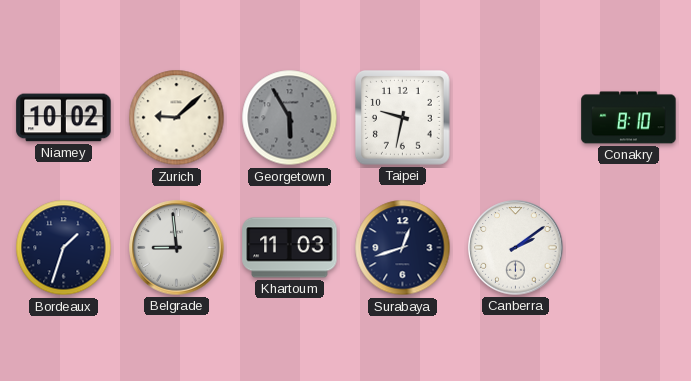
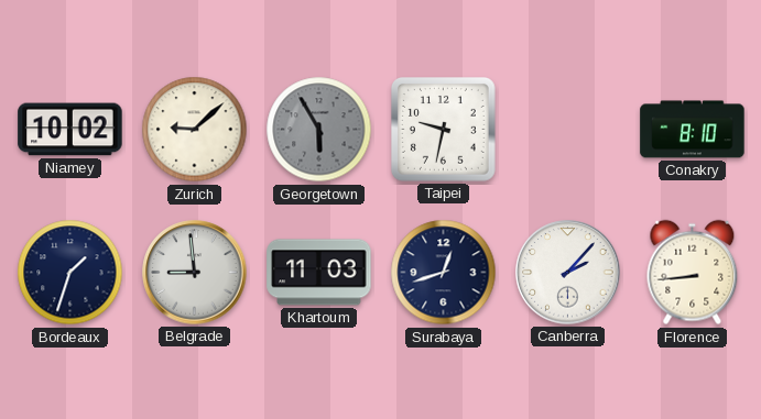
Canberra: 2:09 -> 2:07
Florence: none -> 8:44
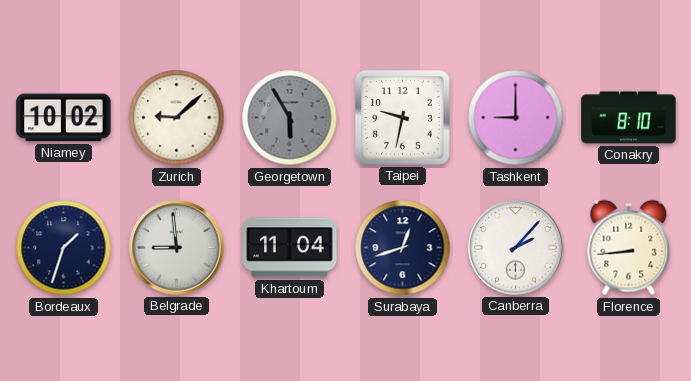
Tashkent: none -> 9:00
Khartoum: 11:03 -> 11:04
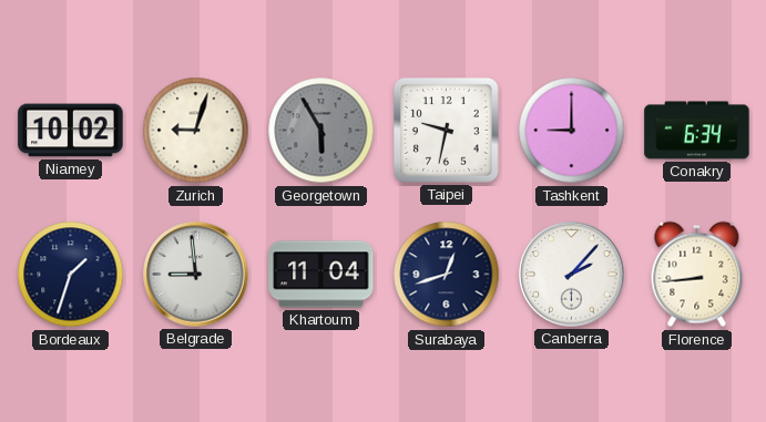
Zurich: 9:08 -> 9:03
Conakry: 8:10 -> 6:34
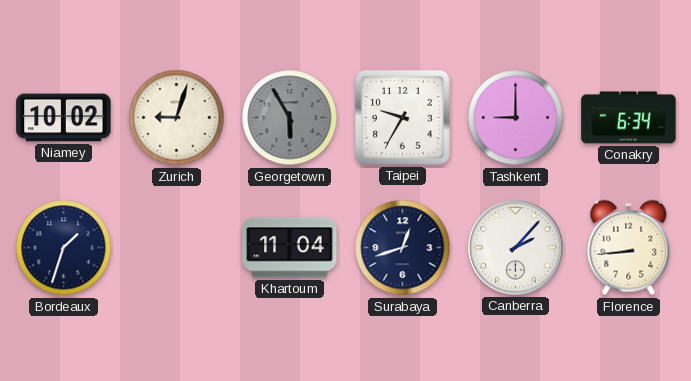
Taipei: 9:32 -> 9:35
Belgrade: 8:59 -> none
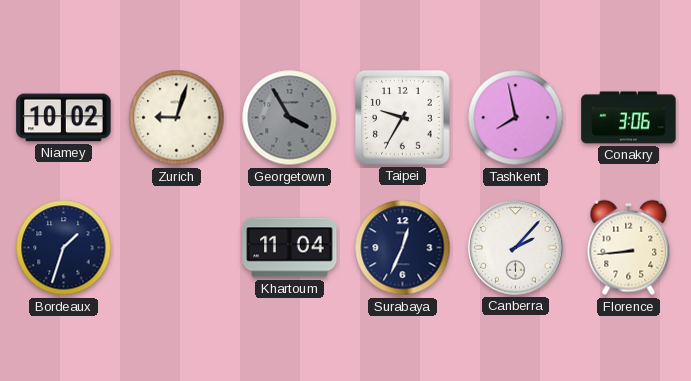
Georgetown: 5:55 -> 3:55
Tashkent: 9:00 -> 7:58
Conakry: 6:34 -> 3:06
Surabaya: 12:42 -> 12:34
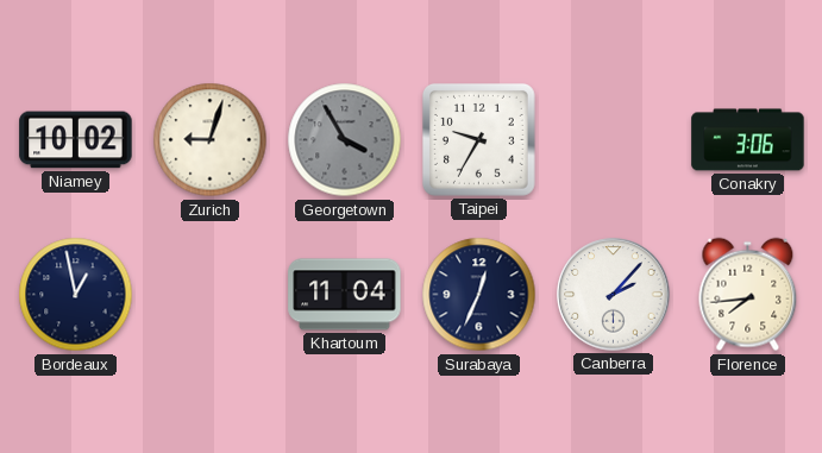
Tashkent: 7:58 -> none
Bordeaux: 1:33 -> 12:58
Florence: 8:44 -> 7:44
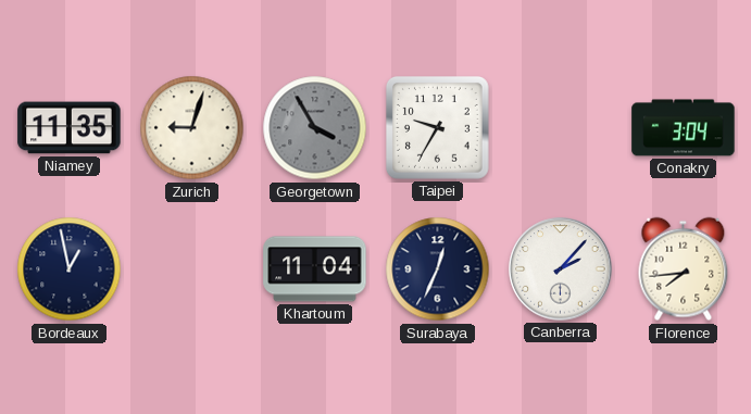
Niamey: 10:02 -> 11:35
Conakry: 3:06 -> 3:04
